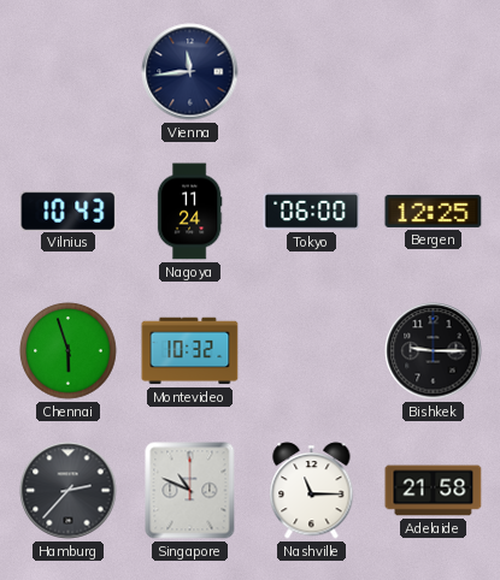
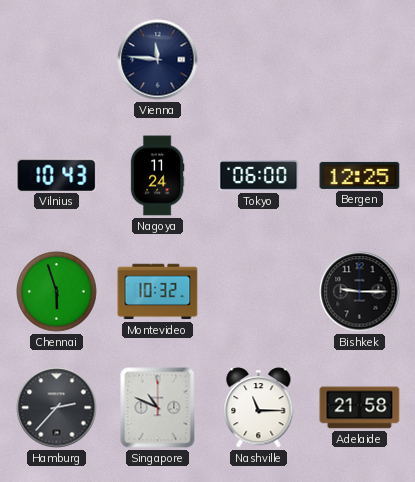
Vienna: 11:44 -> 11:46
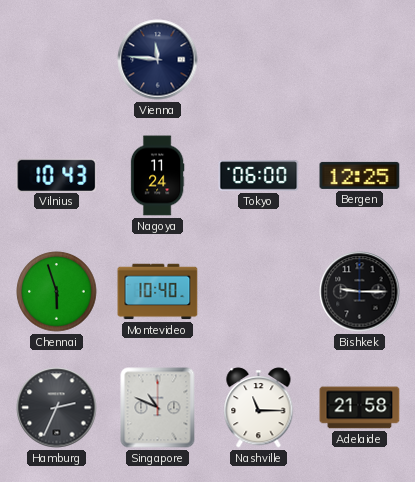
Montevideo: 10:32 -> 10:40
Hamburg: 2:37 -> 2:34
